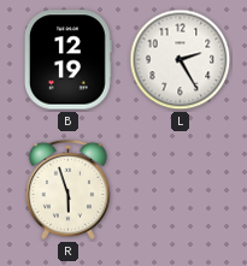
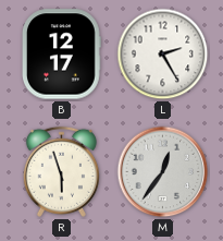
B: 12:19 -> 12:17
M: none -> 12:36
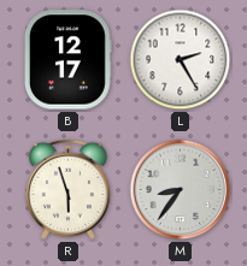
M: 12:36 -> 8:36
